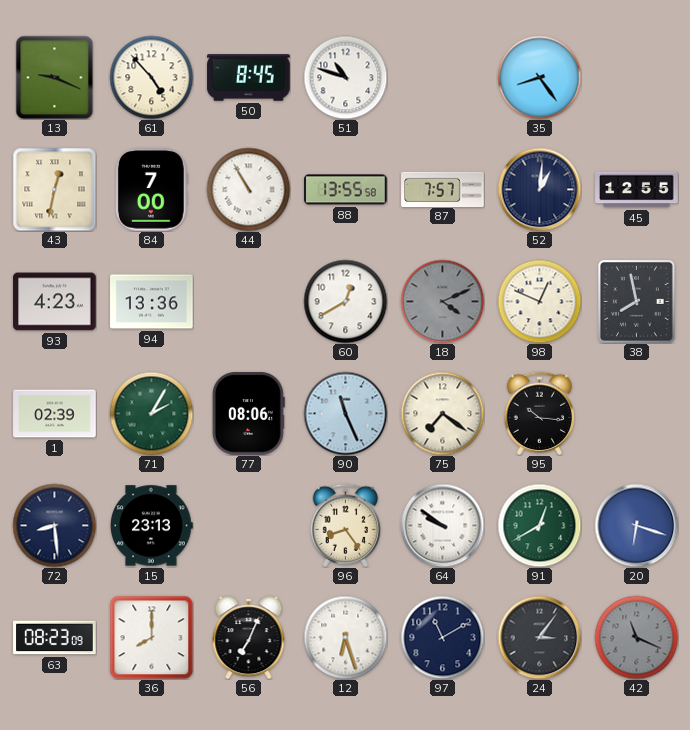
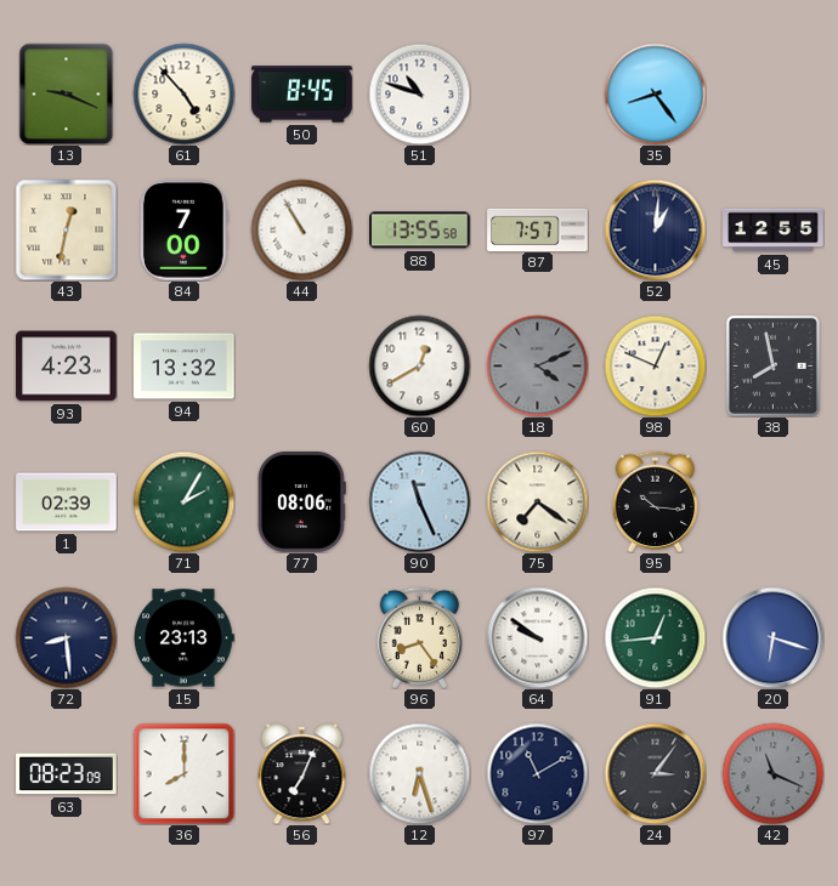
94: 13:36 -> 13:32
91: 12:40 -> 12:44
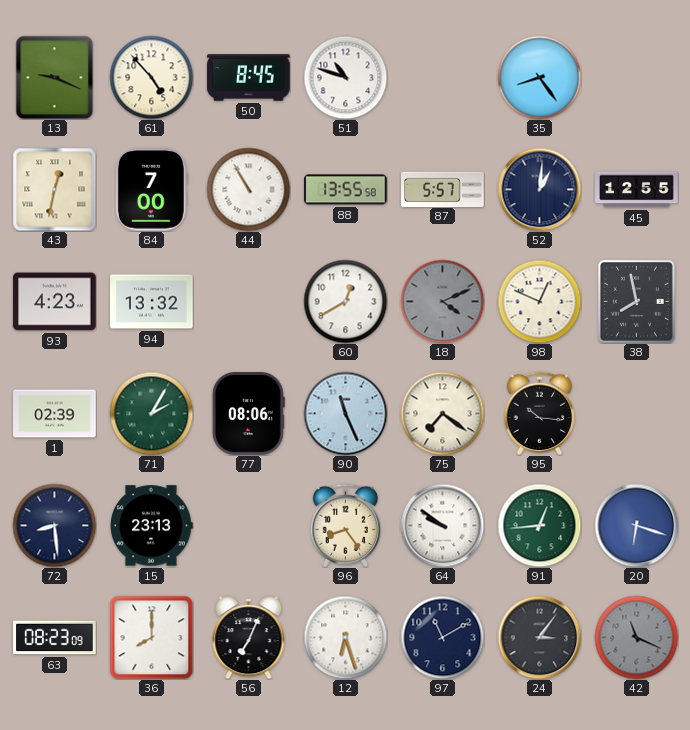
87: 7:57 -> 5:57
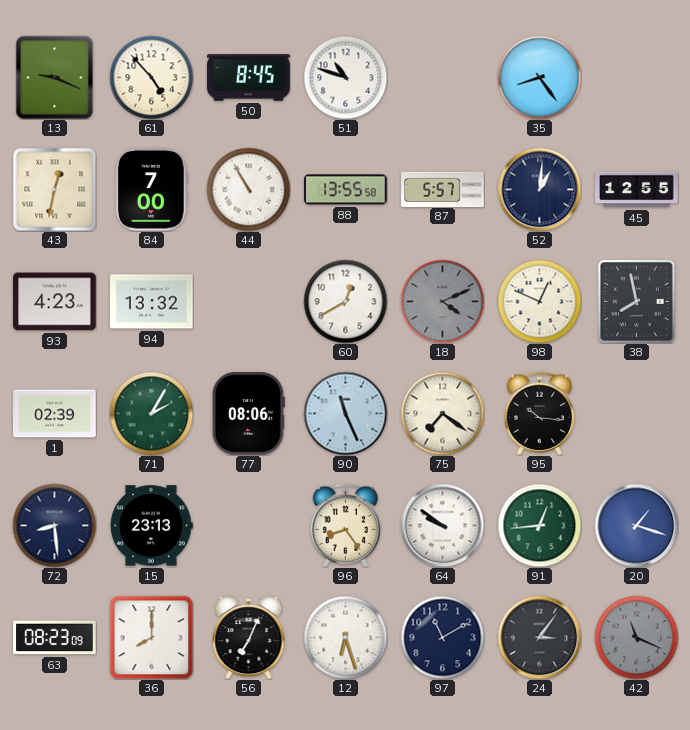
20: 6:18 -> 1:18
